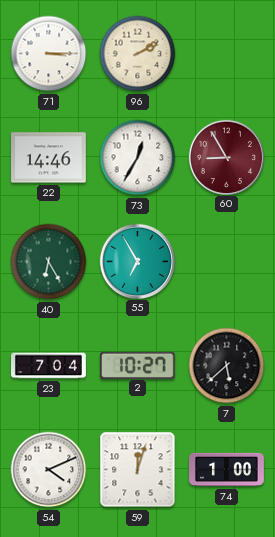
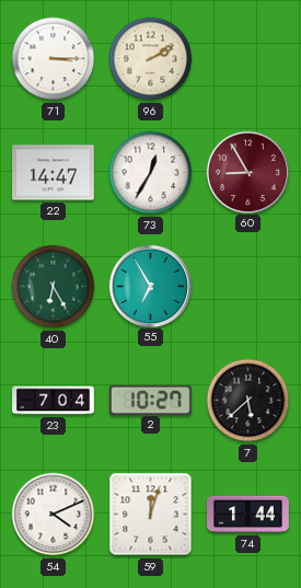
22: 14:46 -> 14:47
74: 1:00 -> 1:44
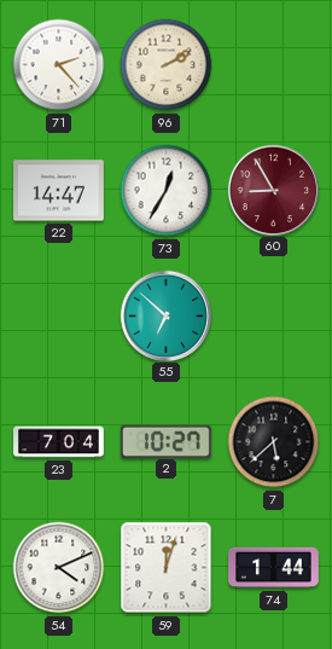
71: 3:15 -> 2:23
40: 6:25 -> none
55: 6:55 -> 6:52
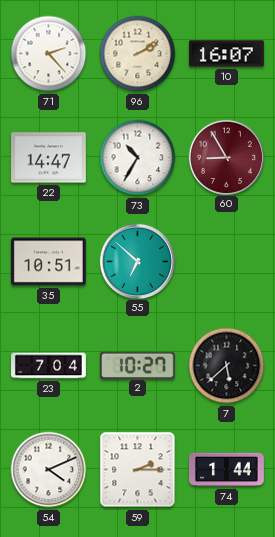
10: none -> 16:07
73: 12:35 -> 10:35
35: none -> 10:51
59: 12:03 -> 2:15
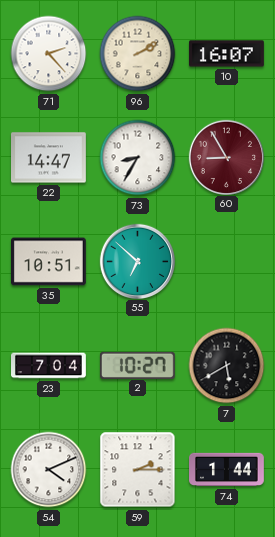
73: 10:35 -> 8:35
7: 5:38 -> 5:40
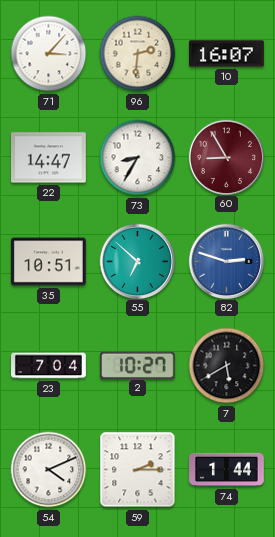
71: 2:23 -> 3:07
96: 2:10 -> 2:31
82: none -> 2:48
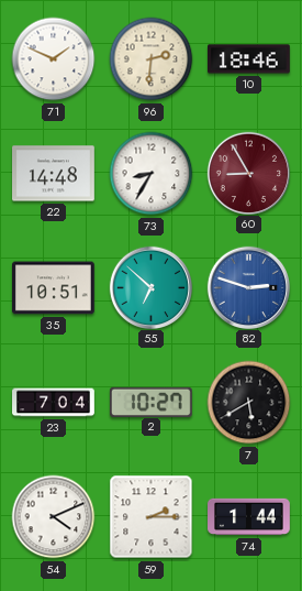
71: 3:07 -> 1:49
10: 16:07 -> 18:46
22: 14:47 -> 14:48
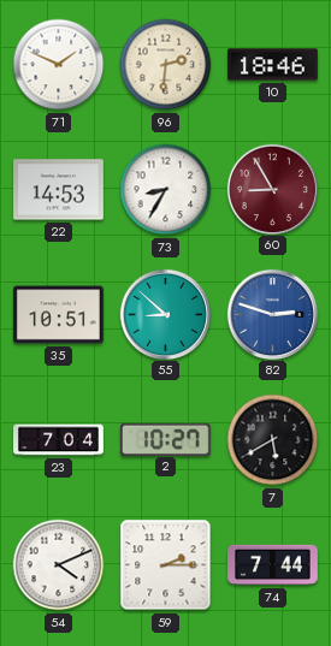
22: 14:48 -> 14:53
55: 6:52 -> 8:52
74: 1:44 -> 7:44
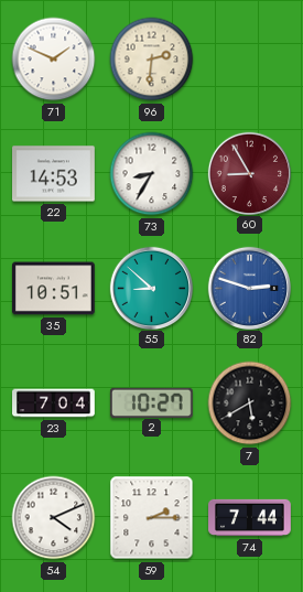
10: 18:46 -> none
